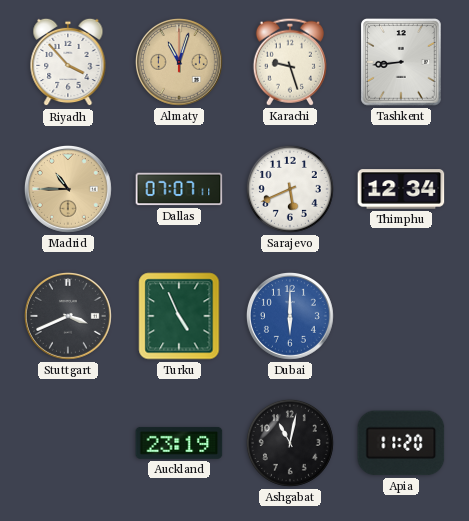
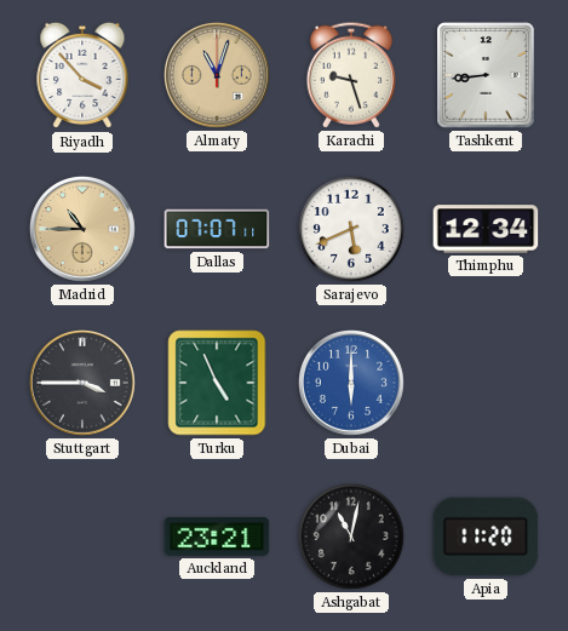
Stuttgart: 3:41 -> 3:45
Auckland: 23:19 -> 23:21
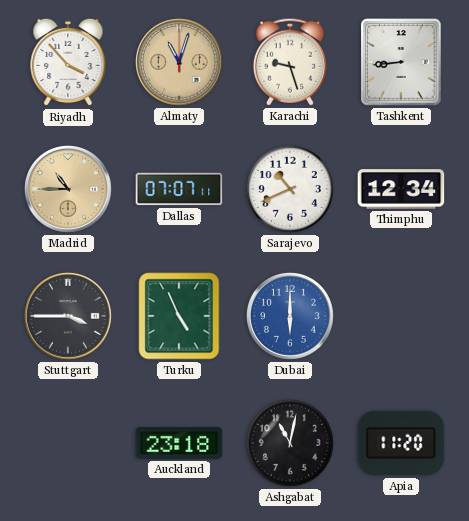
Sarajevo: 5:41 -> 10:41
Auckland: 23:21 -> 23:18
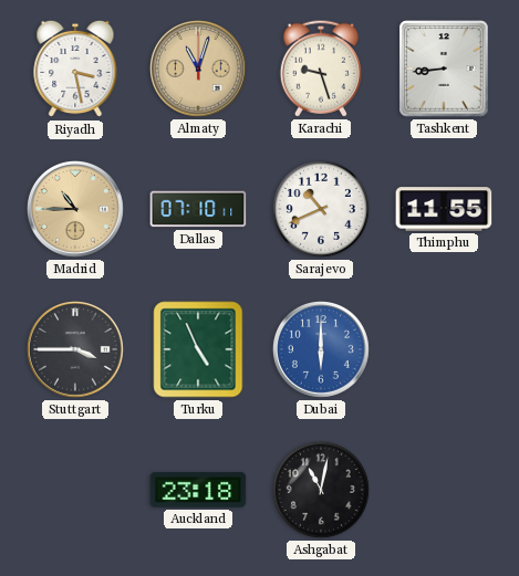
Riyadh: 3:53 -> 3:28
Dallas: 07:07 -> 07:10
Thimphu: 12:34 -> 11:55
Apia: 11:20 -> none
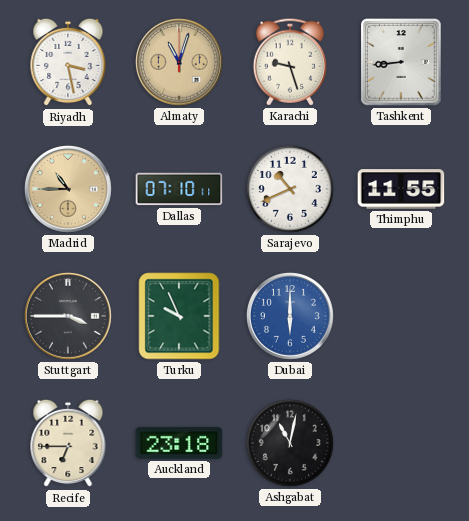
Turku: 4:56 -> 9:56
Recife: none -> 6:45
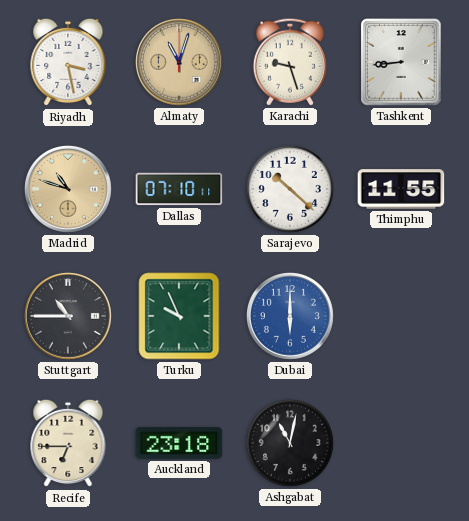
Madrid: 10:45 -> 10:48
Sarajevo: 10:41 -> 10:22
Stuttgart: 3:45 -> 10:45
